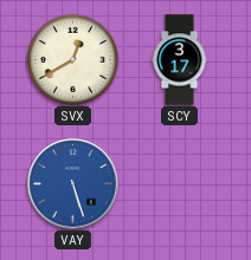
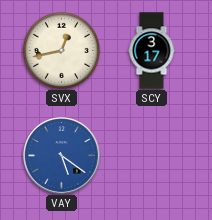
SVX: 12:40 -> 12:43
VAY: 5:27 -> 5:21
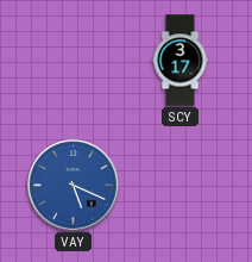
SVX: 12:43 -> none
VAY: 5:21 -> 5:19
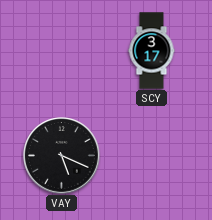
VAY dial: blue -> black
